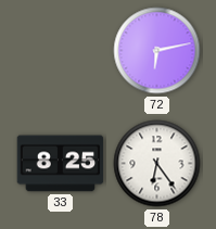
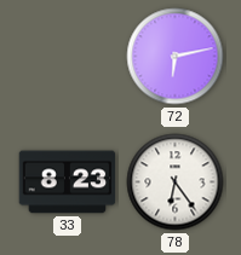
33: 8:25 -> 8:23
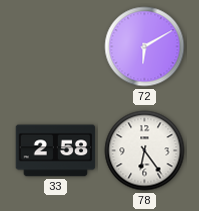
72: 6:13 -> 6:10
33: 8:23 -> 2:58
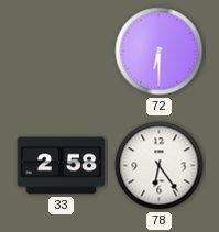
72: 6:10 -> 6:30
